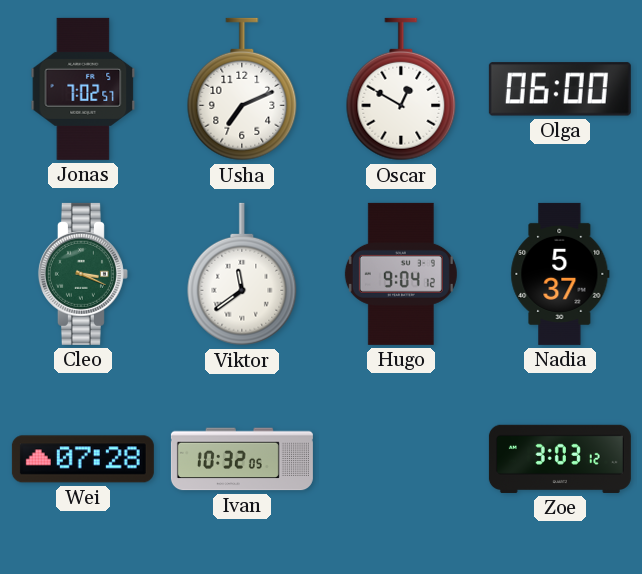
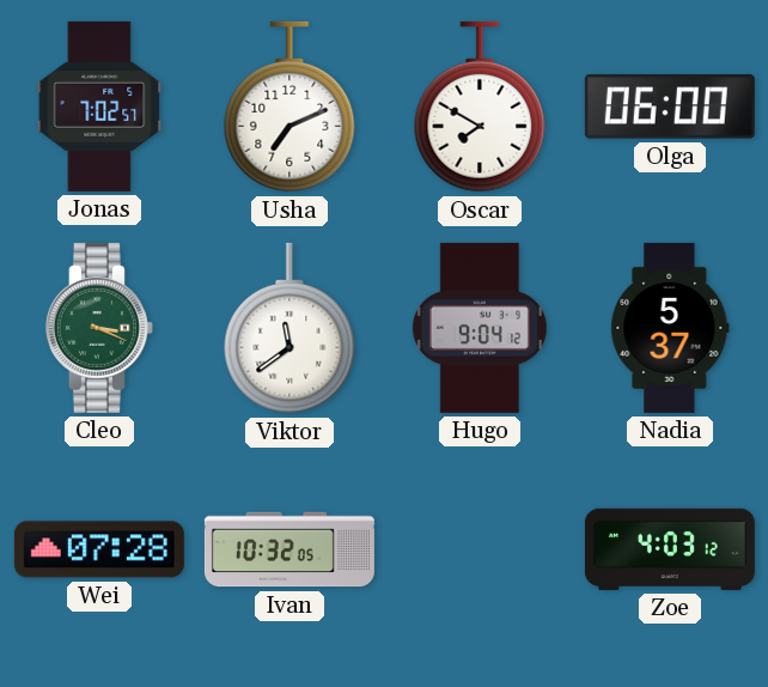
Oscar: 12:50 -> 7:50
Zoe: 3:03 -> 4:03
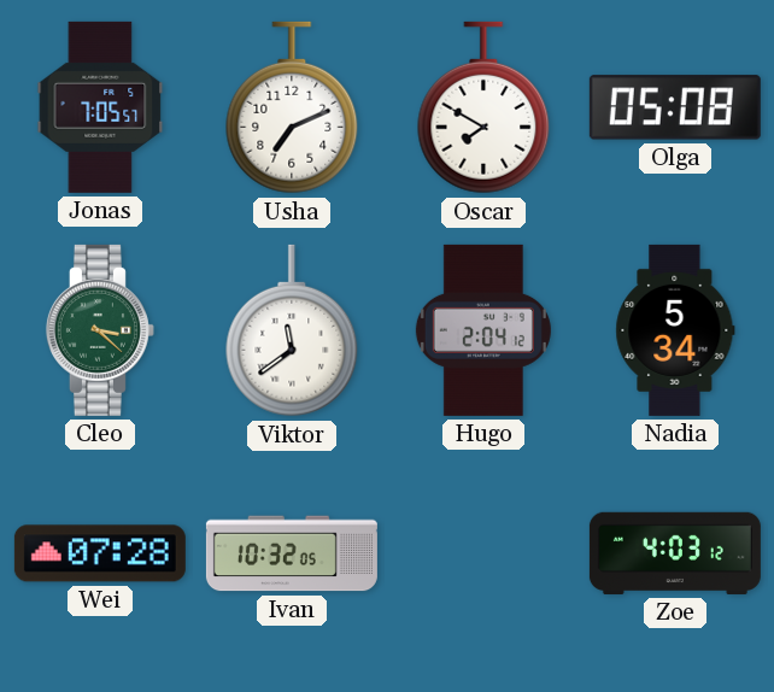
Jonas: 7:02 -> 7:05
Olga: 06:00 -> 05:08
Cleo: 3:19 -> 3:22
Hugo: 9:04 -> 2:04
Nadia: 5:37 -> 5:34
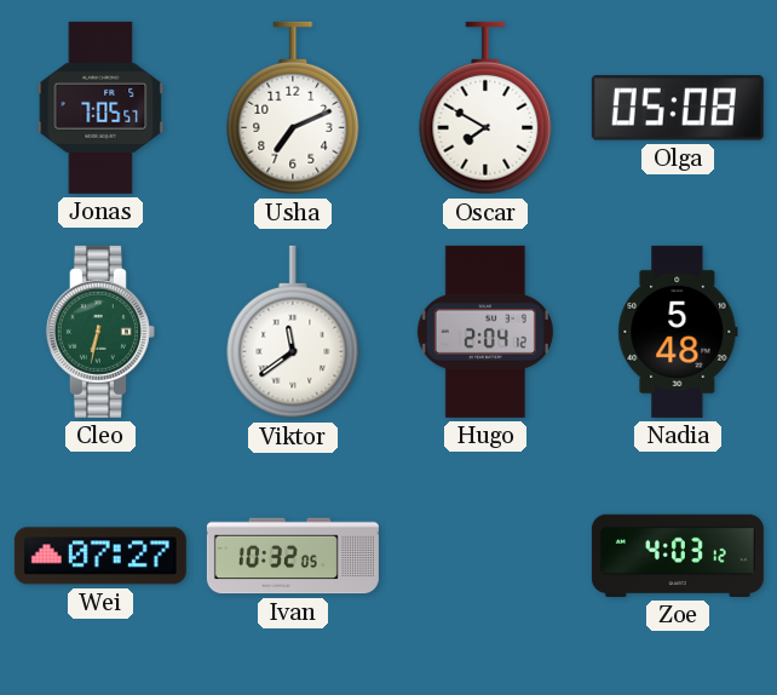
Cleo: 3:22 -> 6:32
Nadia: 5:34 -> 5:48
Wei: 07:28 -> 07:27
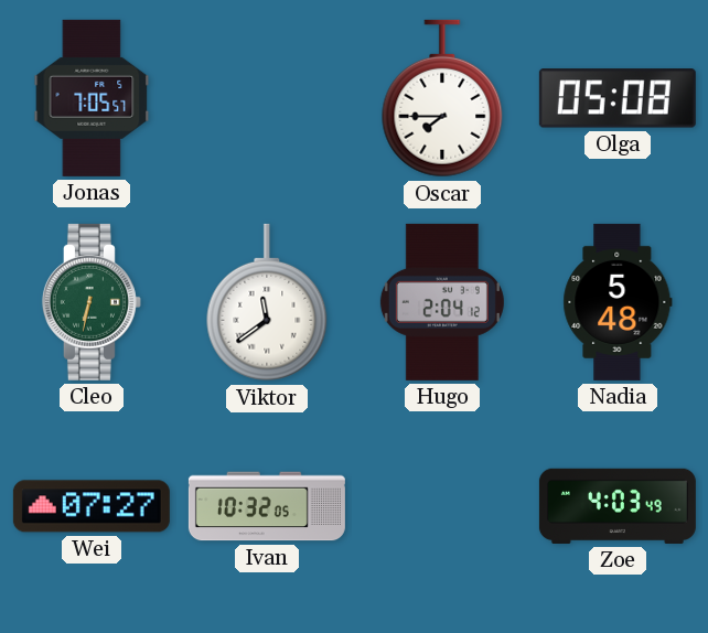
Usha: 7:11 -> none
Oscar: 7:50 -> 7:45
Zoe: 4:03:12 -> 4:03:49
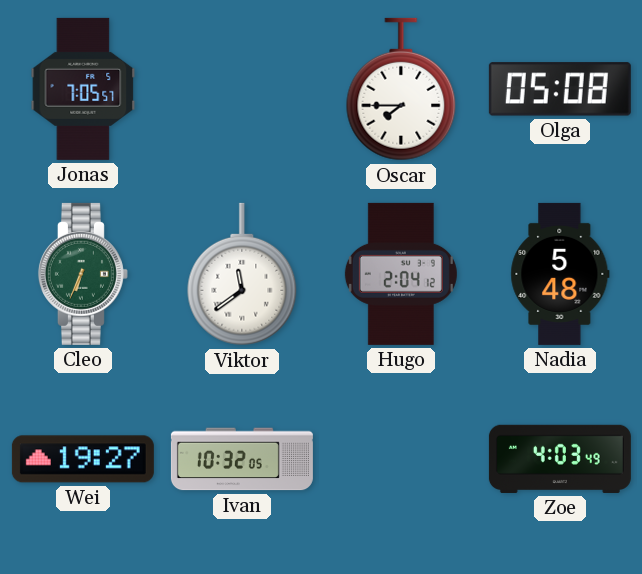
Cleo: 6:32 -> 6:34
Wei: 07:27 -> 19:27
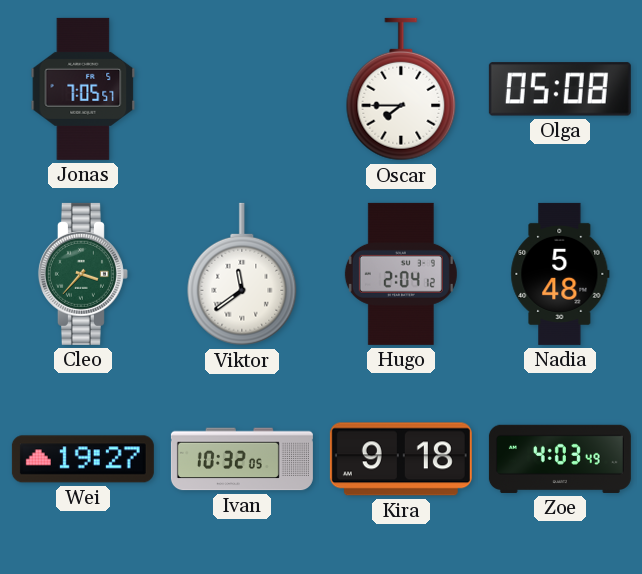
Cleo: 6:34 -> 3:37
Kira: none -> 9:18
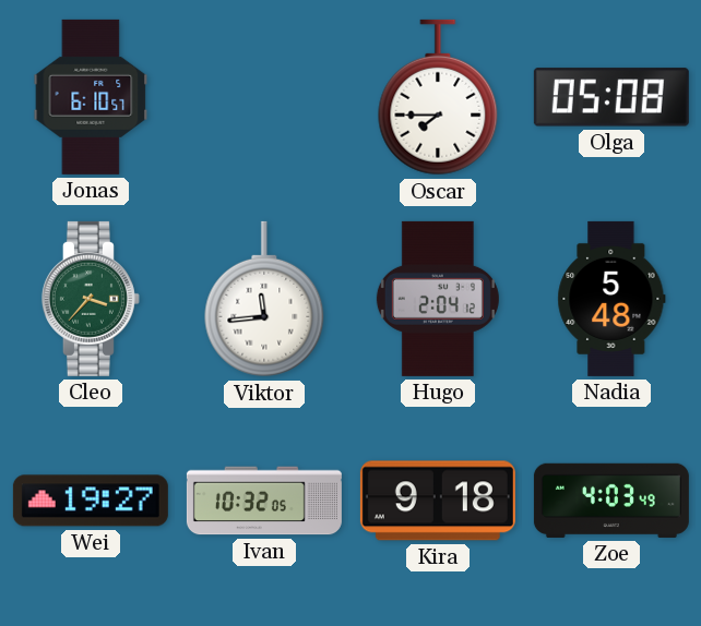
Jonas: 7:05 -> 6:10
Viktor: 11:39 -> 11:44
